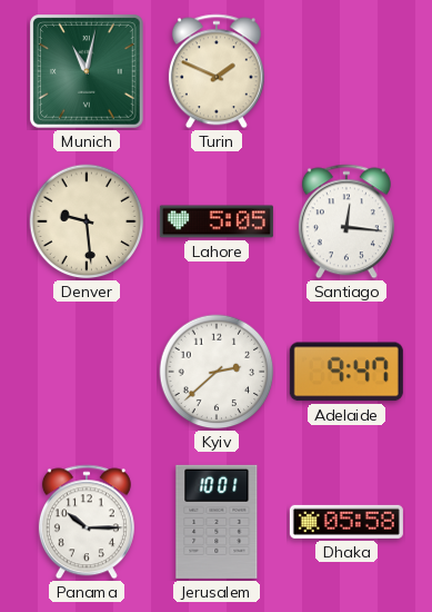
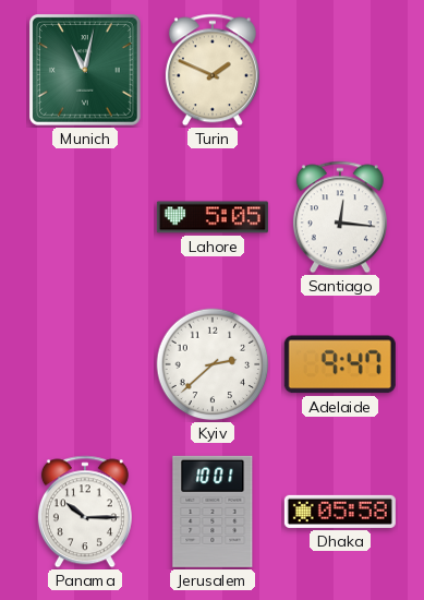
Denver: 9:29 -> none
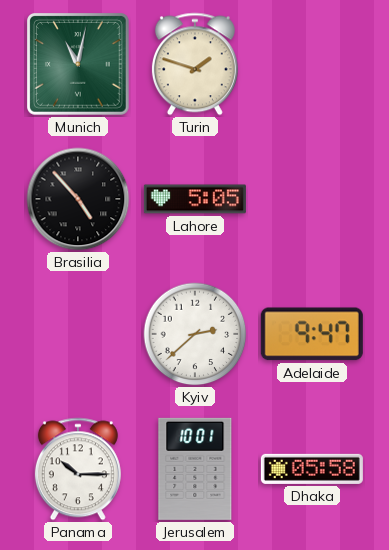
Turin: 1:49 -> 1:48
Brasilia: none -> 4:53
Santiago: 12:16 -> none
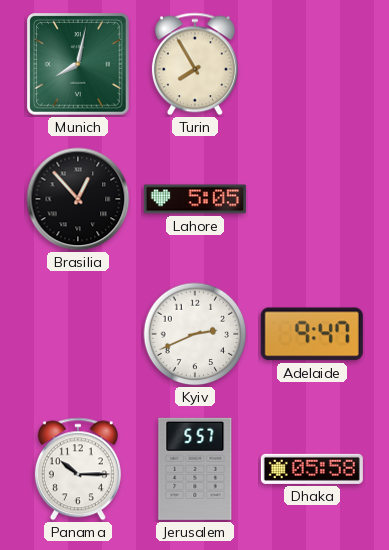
Munich: 11:02 -> 8:02
Turin: 1:48 -> 7:55
Brasilia: 4:53 -> 12:53
Kyiv: 2:38 -> 2:41
Jerusalem: 10:01 -> 5:57
